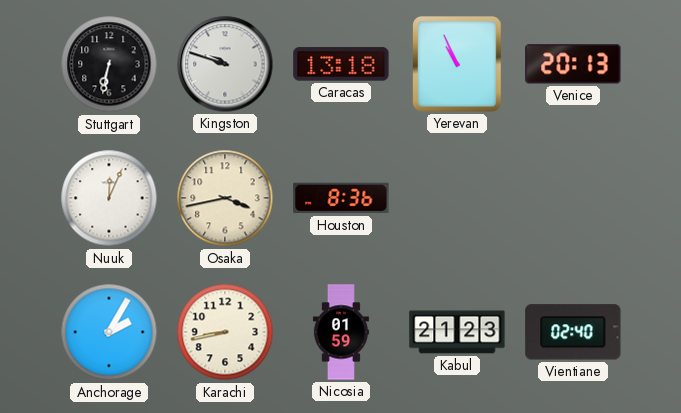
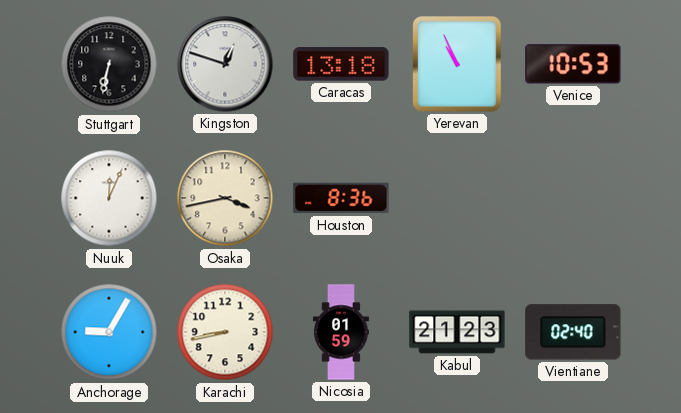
Kingston: 9:48 -> 12:48
Venice: 20:13 -> 10:53
Anchorage: 2:05 -> 9:05
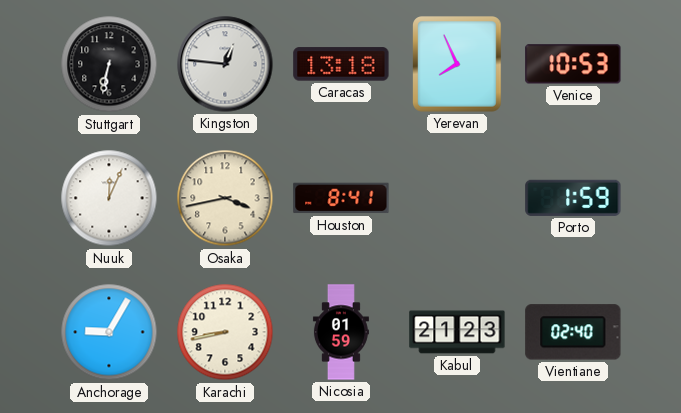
Kingston: 12:48 -> 12:46
Yerevan: 10:56 -> 7:56
Houston: 8:36 -> 8:41
Porto: none -> 1:59
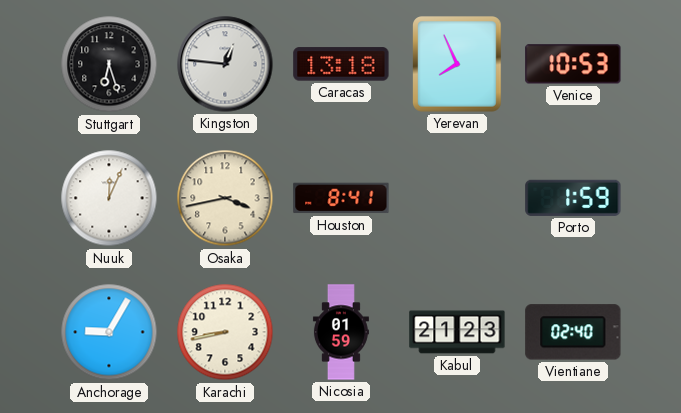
Stuttgart: 6:32 -> 6:27
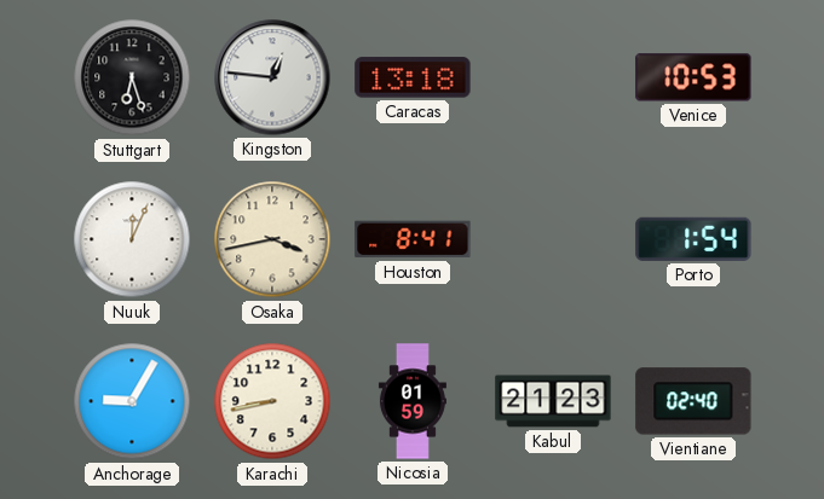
Yerevan: 7:56 -> none
Porto: 1:59 -> 1:54
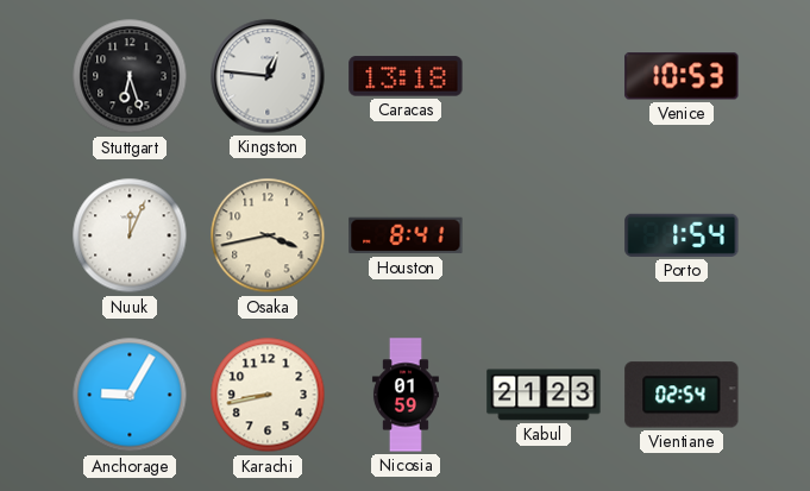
Vientiane: 02:40 -> 02:54
